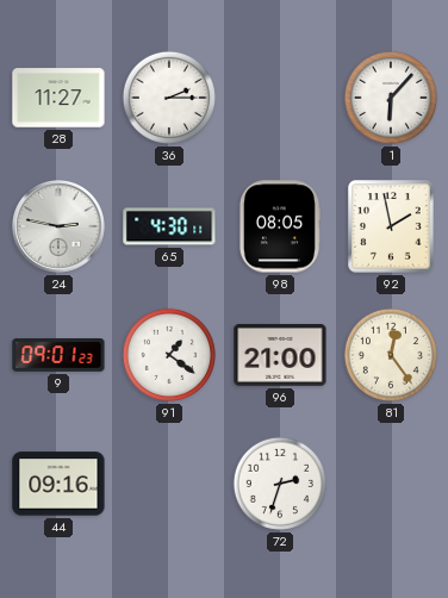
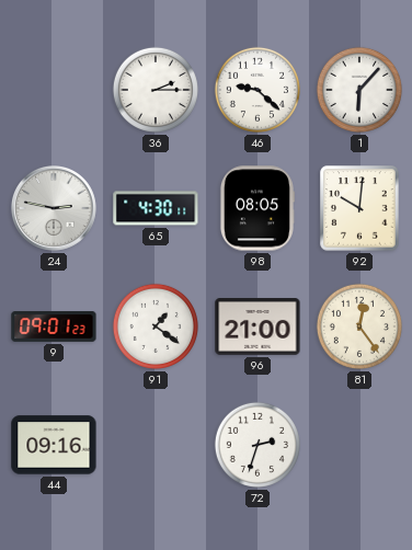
28: 11:27 -> none
46: none -> 9:22
92: 1:58 -> 10:01
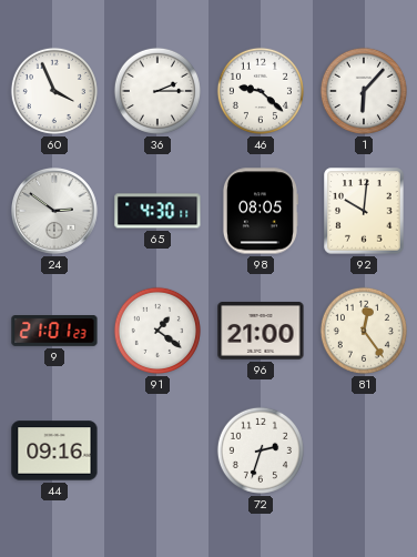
60: none -> 3:56
24: 2:47 -> 2:51
9: 09:01 -> 21:01
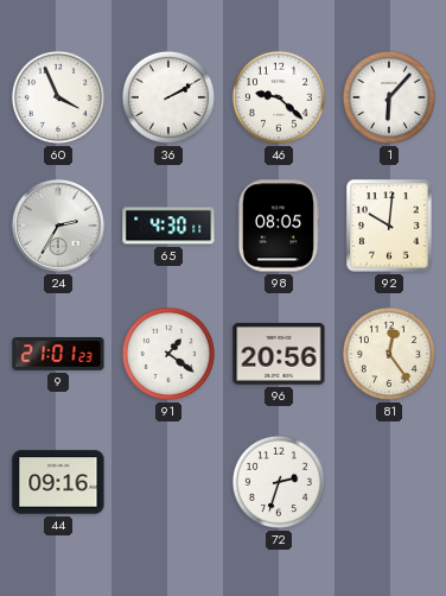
36: 2:15 -> 2:10
24: 2:51 -> 2:35
96: 21:00 -> 20:56
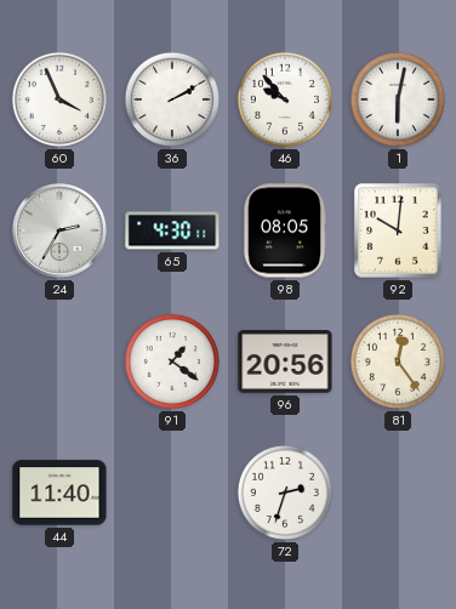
46: 9:22 -> 9:53
1: 6:07 -> 6:02
9: 21:01 -> none
44: 09:16 -> 11:40
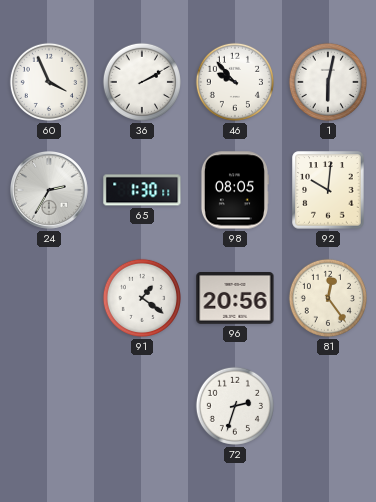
65: 4:30 -> 1:30
44: 11:40 -> none
